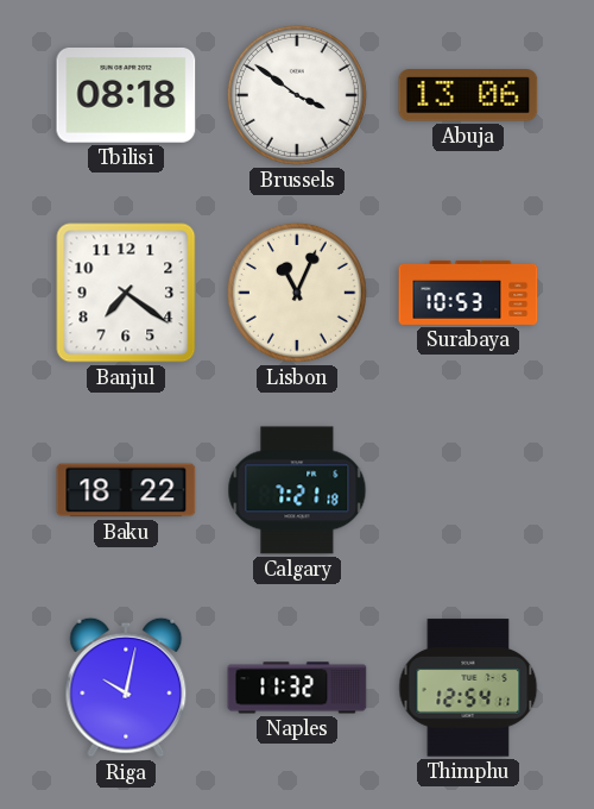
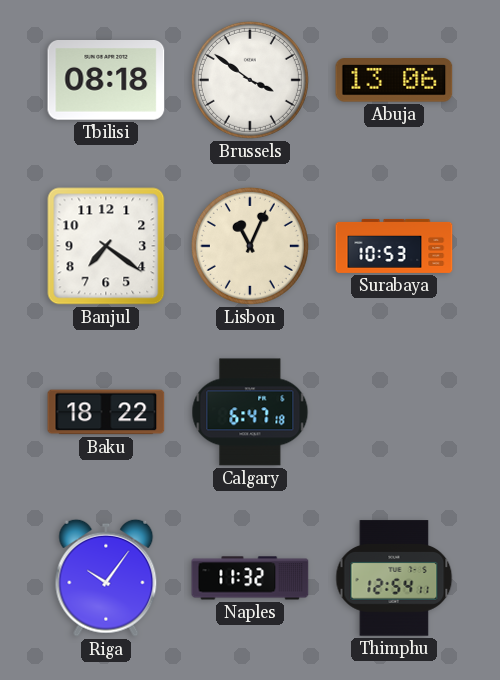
Calgary: 7:21 -> 6:47
Riga: 10:02 -> 10:06
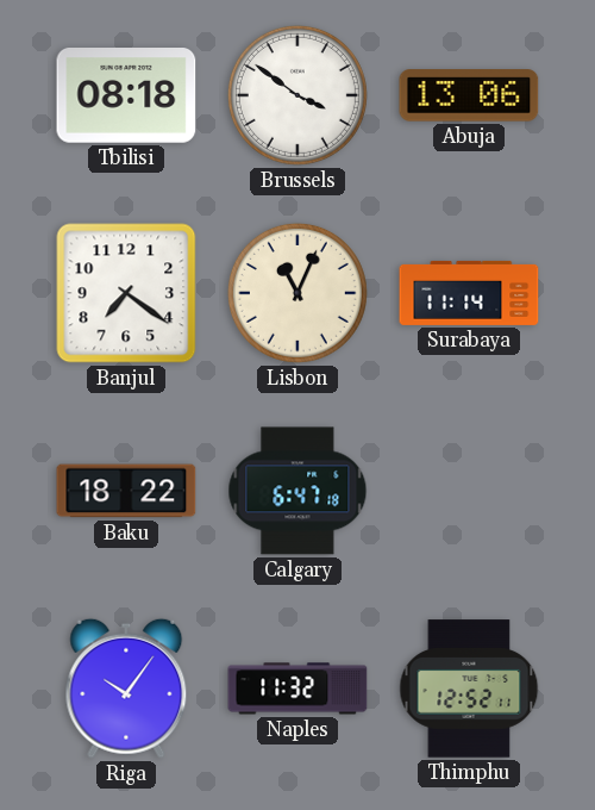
Surabaya: 10:53 -> 11:14
Thimphu: 12:54 -> 12:52
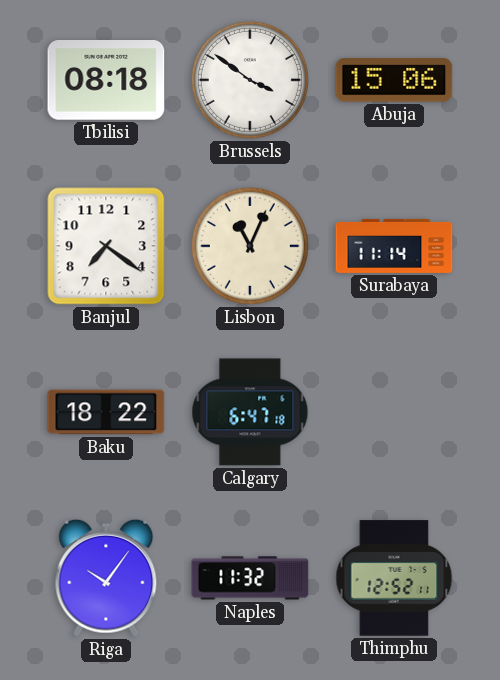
Abuja: 13:06 -> 15:06
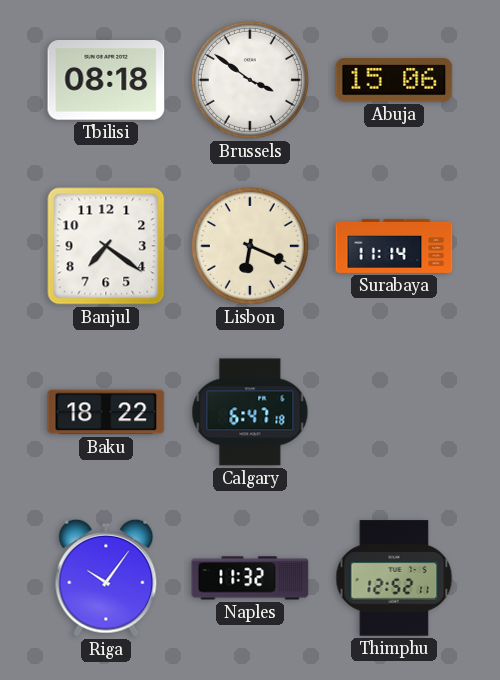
Lisbon: 11:04 -> 6:19
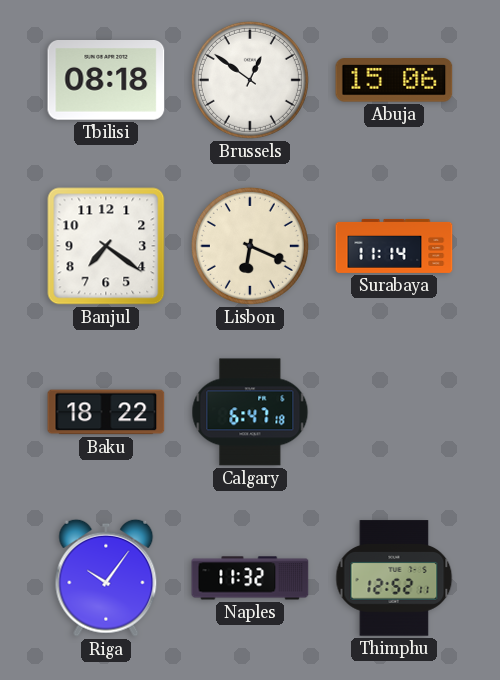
Brussels: 3:51 -> 12:51
